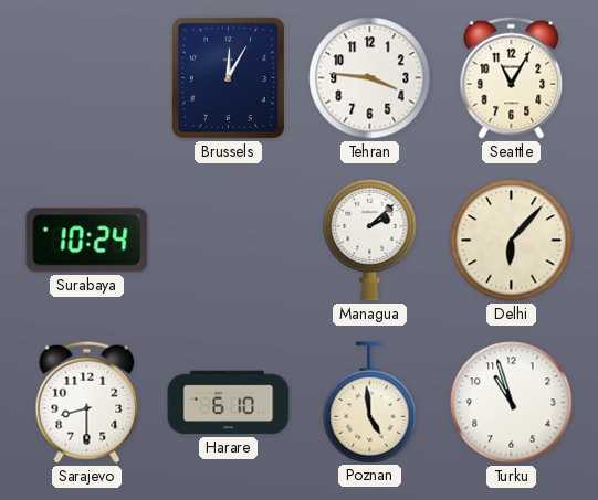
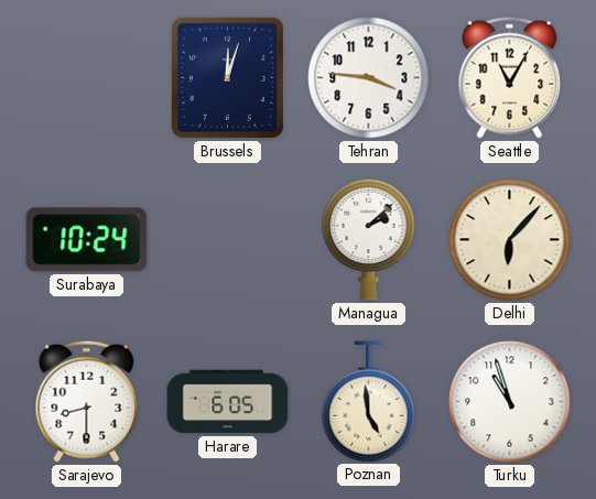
Brussels: 12:05 -> 12:03
Harare: 6:10 -> 6:05
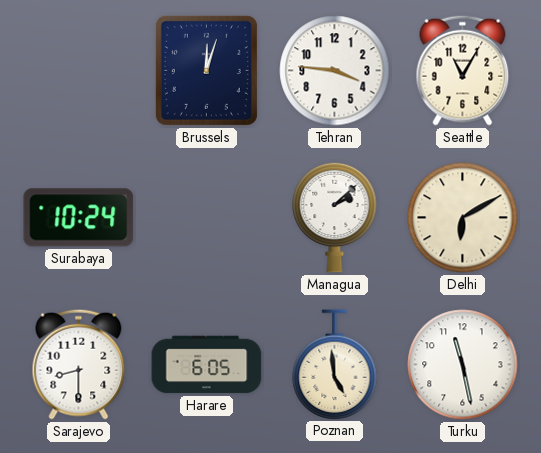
Delhi: 6:07 -> 6:10
Turku: 10:57 -> 11:28
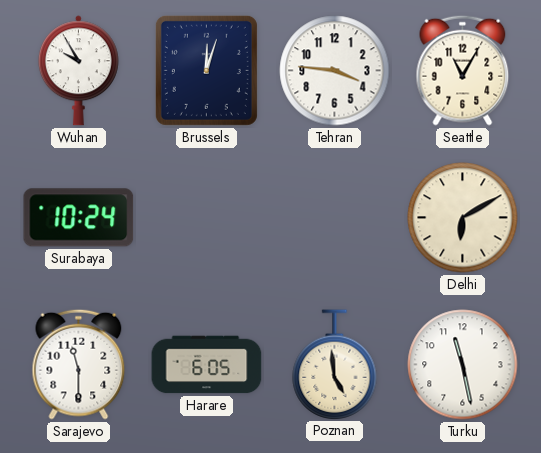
Wuhan: none -> 9:55
Managua: 2:08 -> none
Sarajevo: 8:30 -> 11:30
